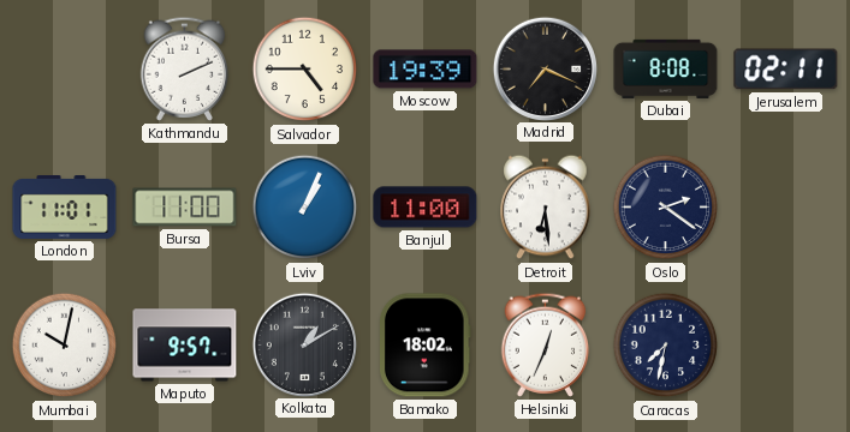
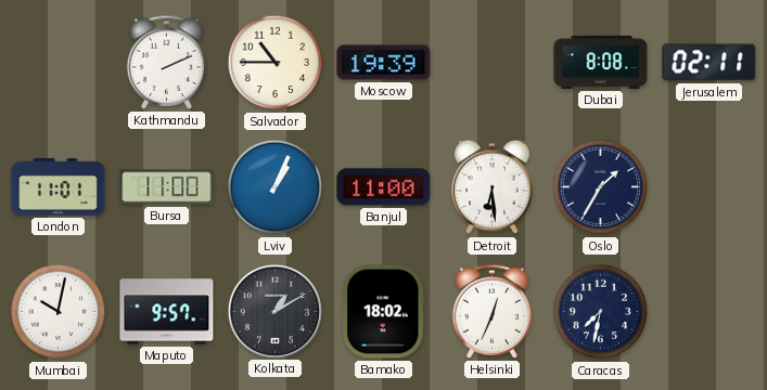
Salvador: 4:45 -> 10:45
Madrid: 7:19 -> none
Oslo: 2:21 -> 1:35
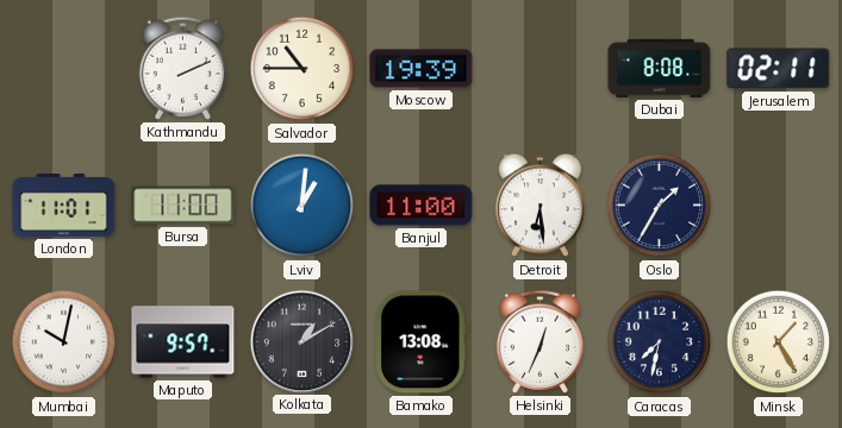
Lviv: 1:04 -> 1:01
Bamako: 18:02 -> 13:08
Minsk: none -> 1:25
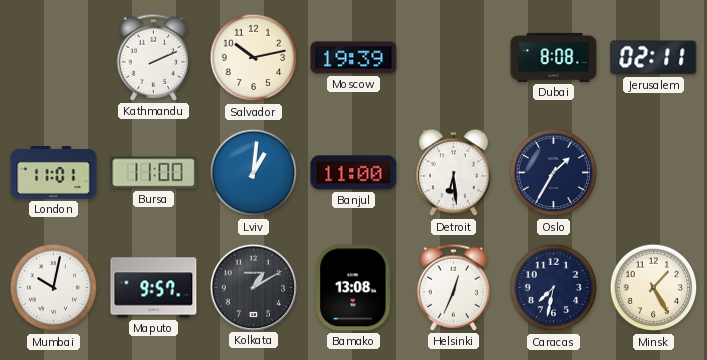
Salvador: 10:45 -> 10:13
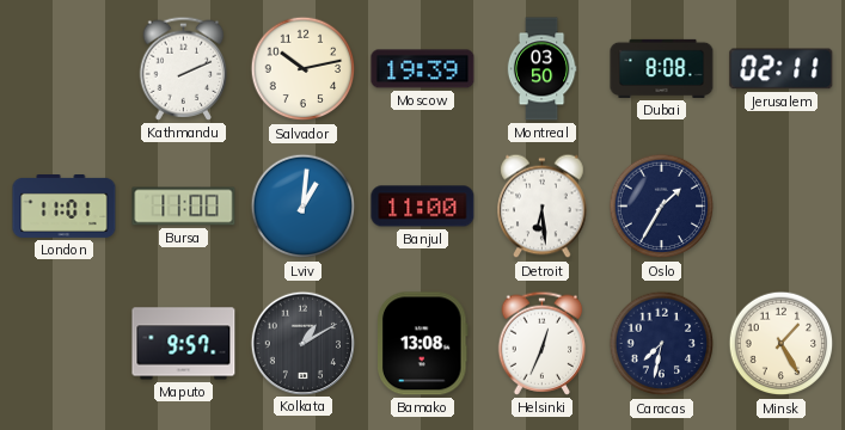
Montreal: none -> 03:50
Mumbai: 10:02 -> none
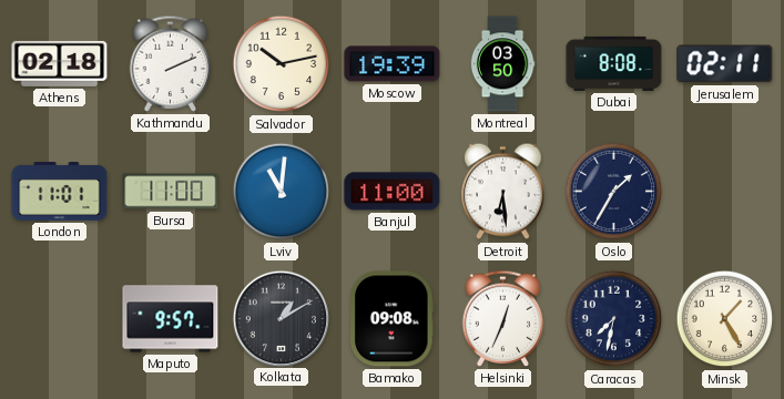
Athens: none -> 02:18
Lviv: 1:01 -> 11:01
Bamako: 13:08 -> 09:08
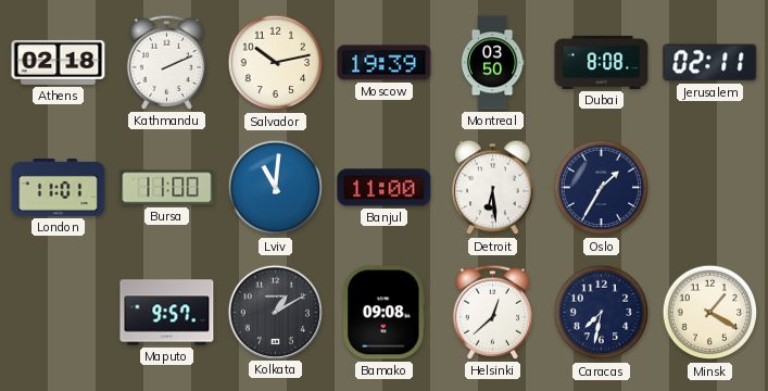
Helsinki: 12:34 -> 12:38
Minsk: 1:25 -> 1:20
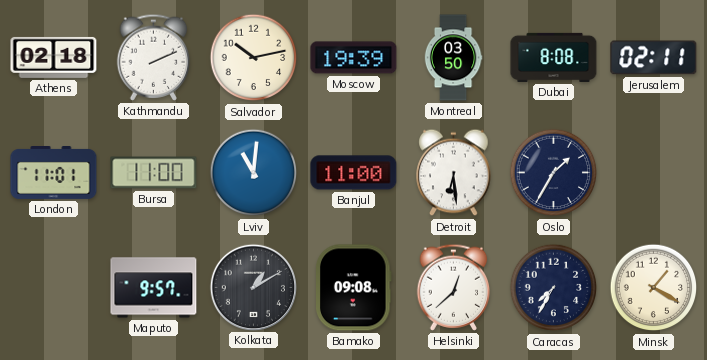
Caracas: 7:32 -> 7:35
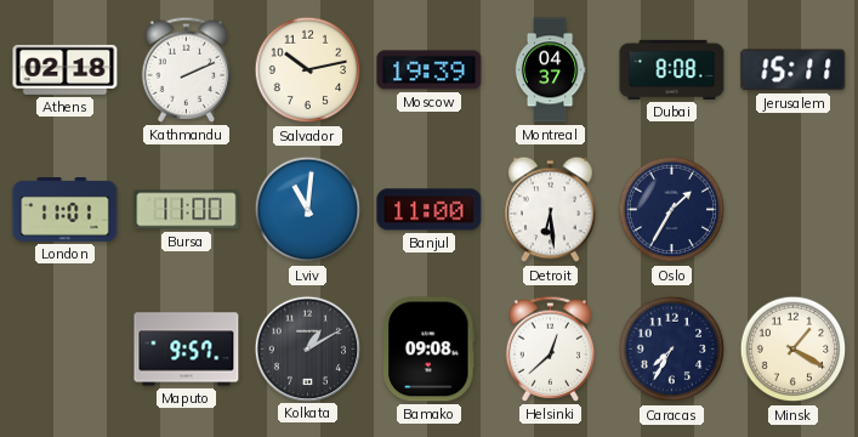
Montreal: 03:50 -> 04:37
Jerusalem: 02:11 -> 15:11
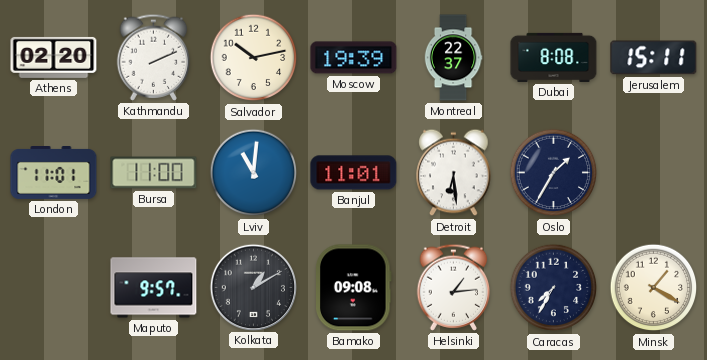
Athens: 02:18 -> 02:20
Montreal: 04:37 -> 22:37
Banjul: 11:00 -> 11:01
Helsinki: 12:38 -> 1:14
